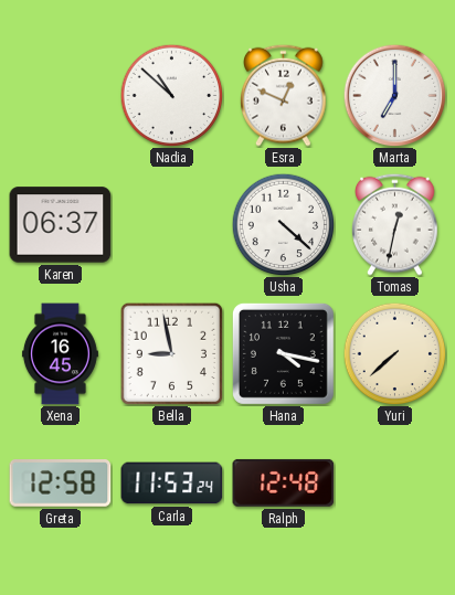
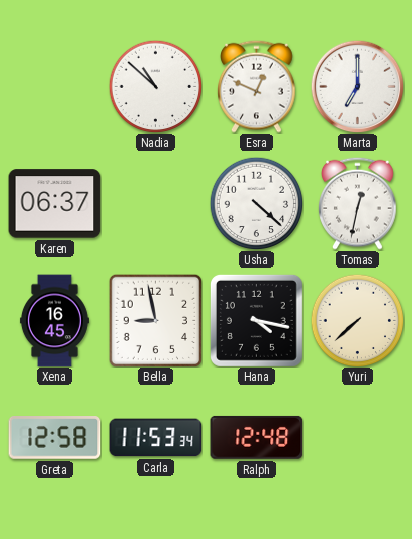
Carla: 11:53:24 -> 11:53:34
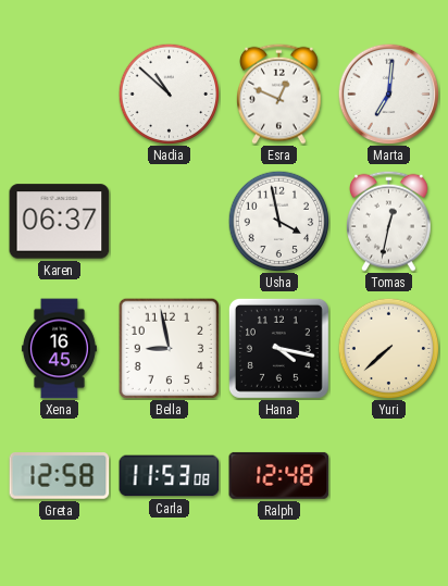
Marta: 7:00 -> 7:01
Usha: 4:22 -> 3:58
Carla: 11:53:34 -> 11:53:08
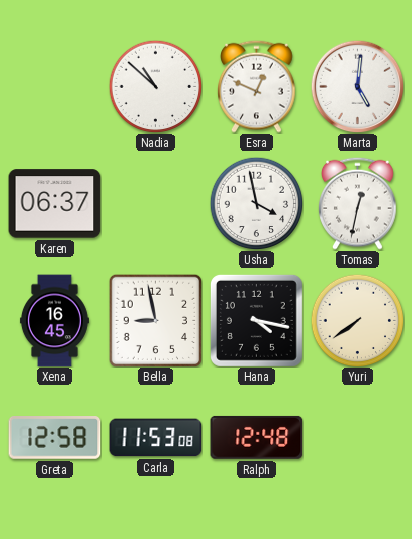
Marta: 7:01 -> 5:01
Yuri: 7:38 -> 7:39
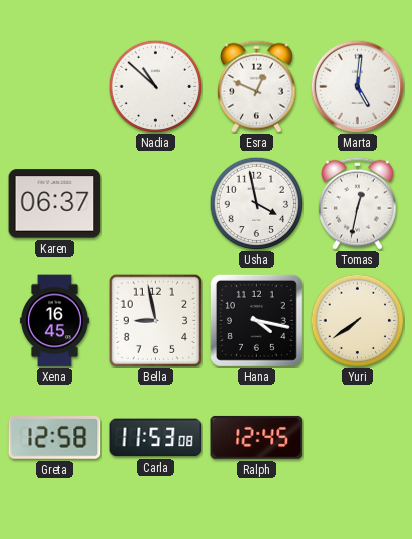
Ralph: 12:48 -> 12:45
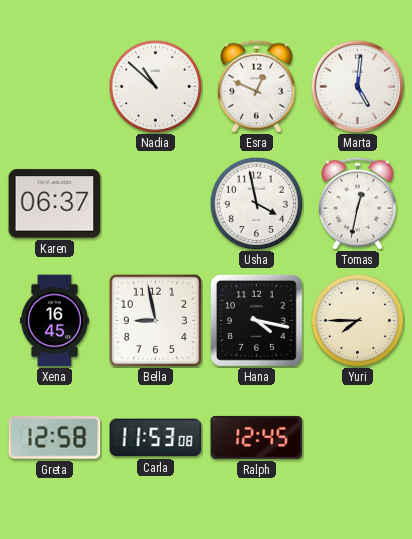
Yuri: 7:39 -> 7:45
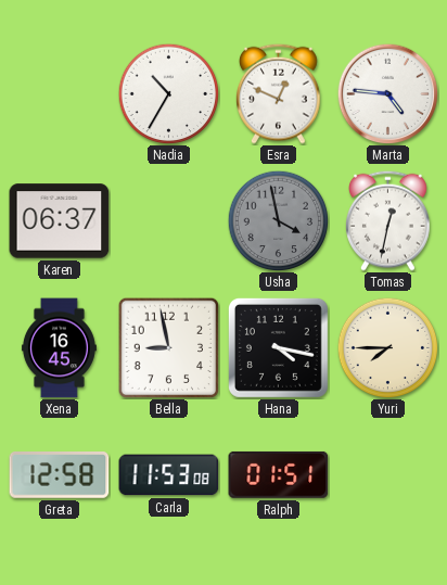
Nadia: 10:52 -> 10:35
Marta: 5:01 -> 4:46
Usha dial: white -> grey
Ralph: 12:45 -> 01:51
